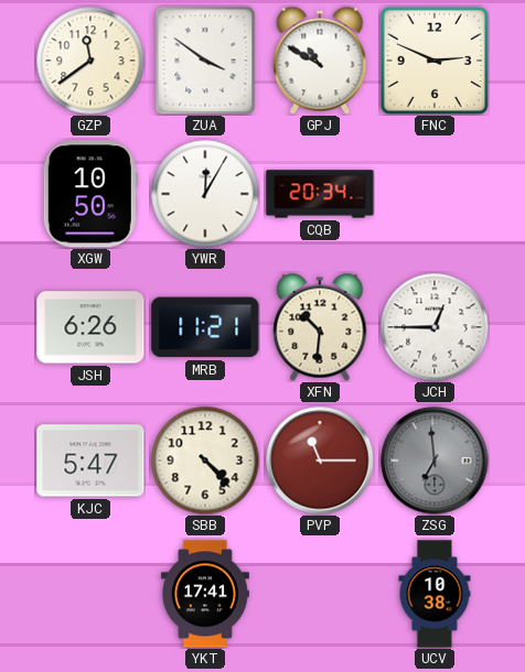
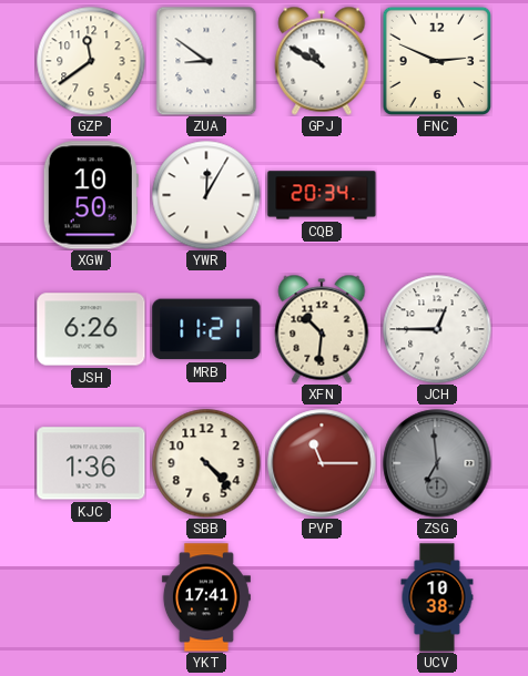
ZUA: 3:51 -> 8:51
KJC: 5:47 -> 1:36
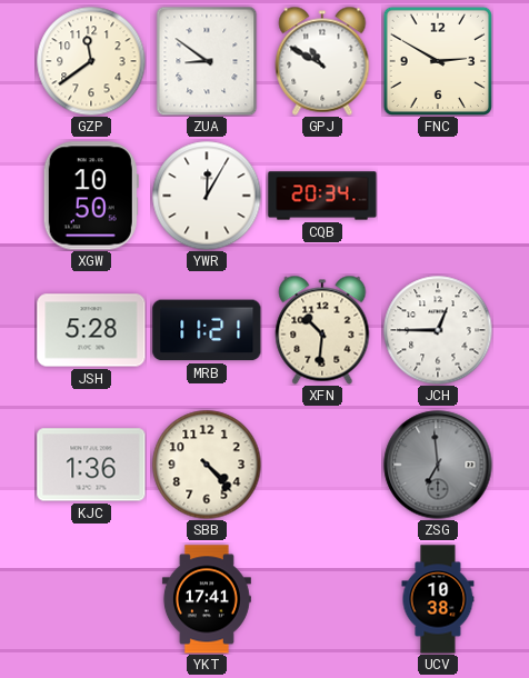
FNC: 2:49 -> 2:50
JSH: 6:26 -> 5:28
PVP: 11:15 -> none
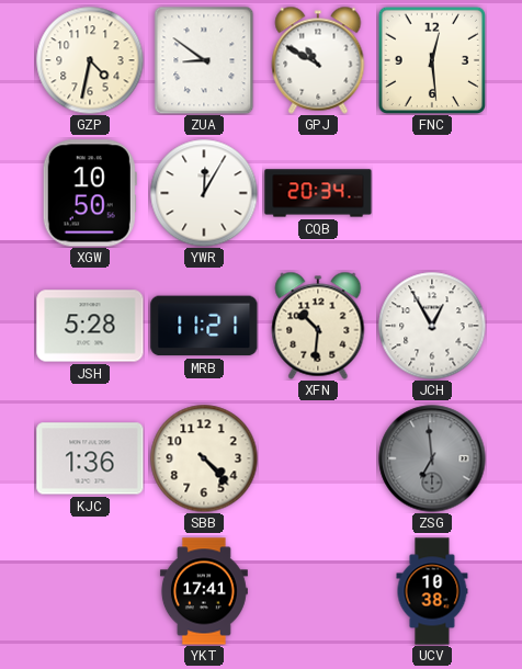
GZP: 11:39 -> 4:32
FNC: 2:50 -> 12:29
JCH: 12:45 -> 12:55
